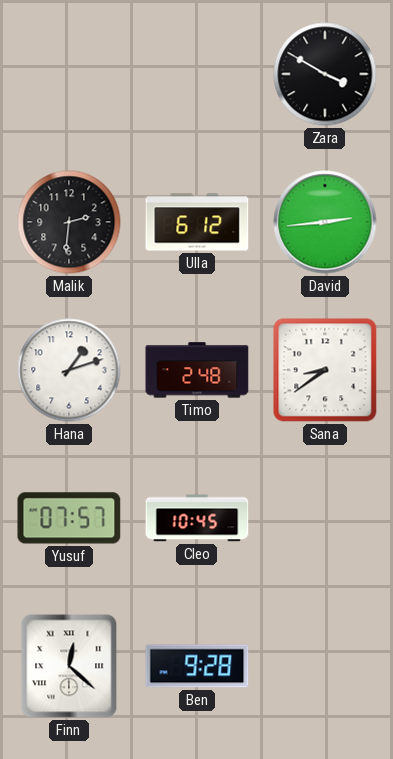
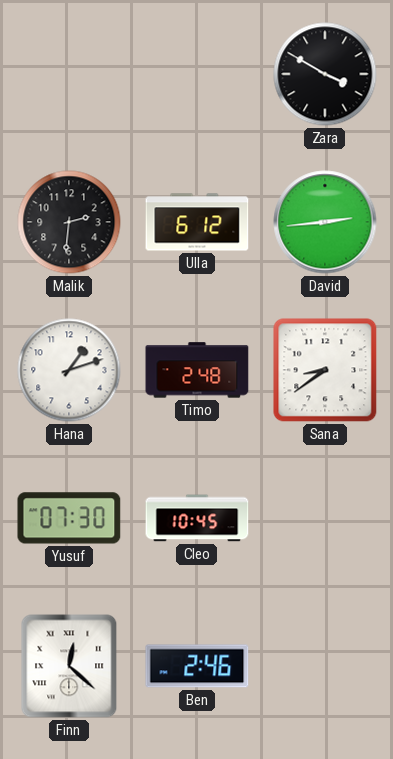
Yusuf: 07:57 -> 07:30
Ben: 9:28 -> 2:46
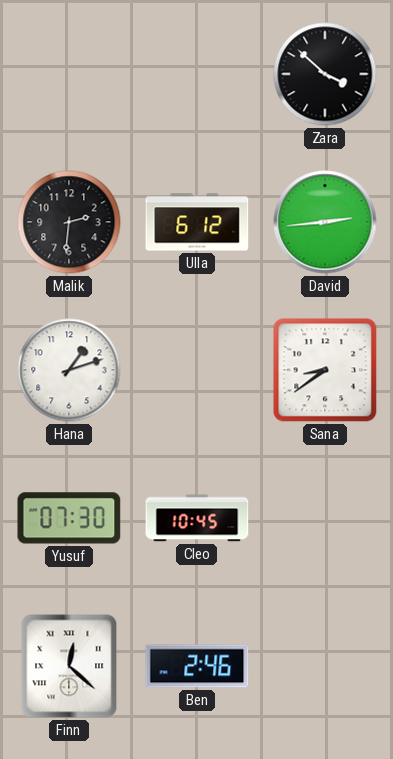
Zara: 3:50 -> 3:52
Timo: 2:48 -> none
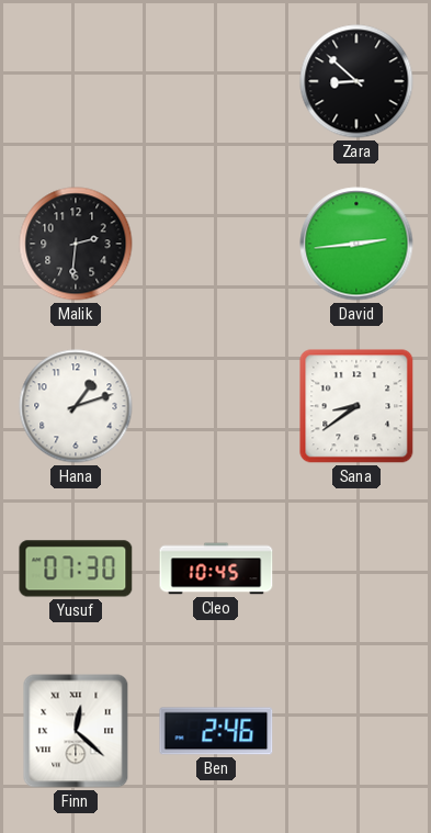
Zara: 3:52 -> 8:52
Ulla: 6:12 -> none
